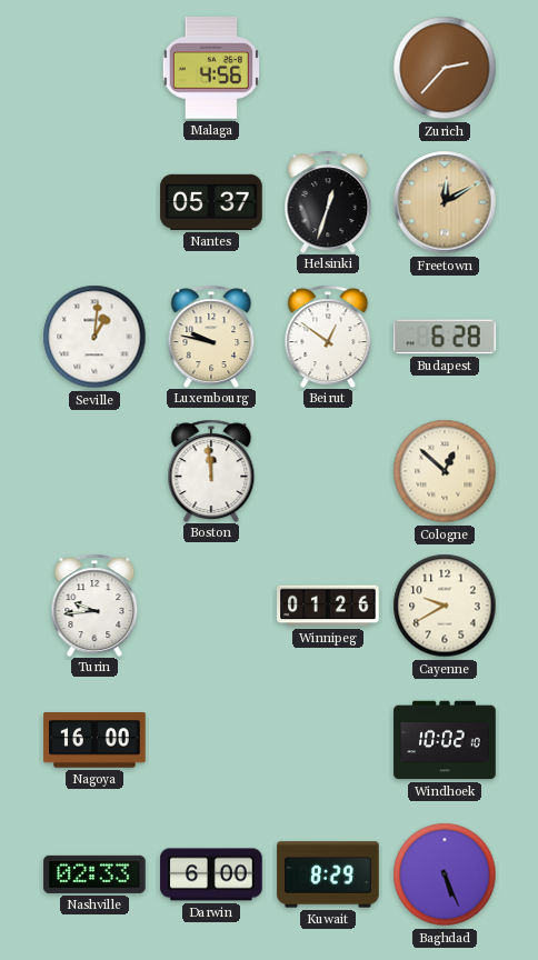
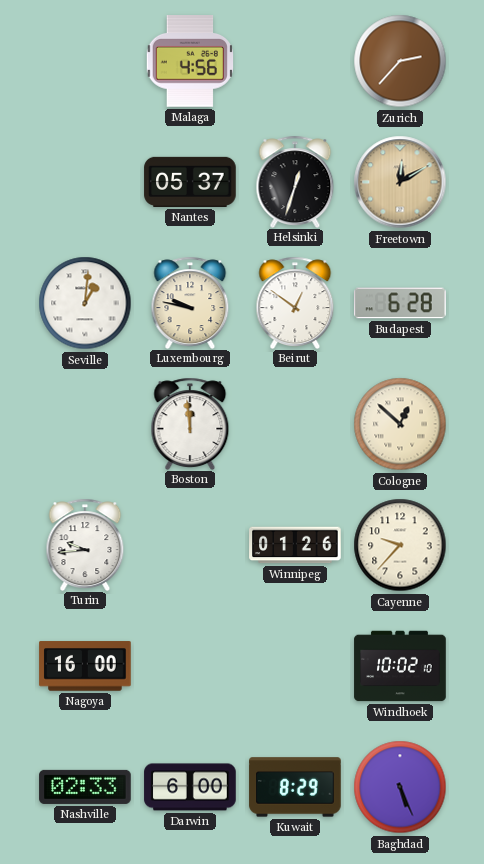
Cayenne: 9:40 -> 9:37
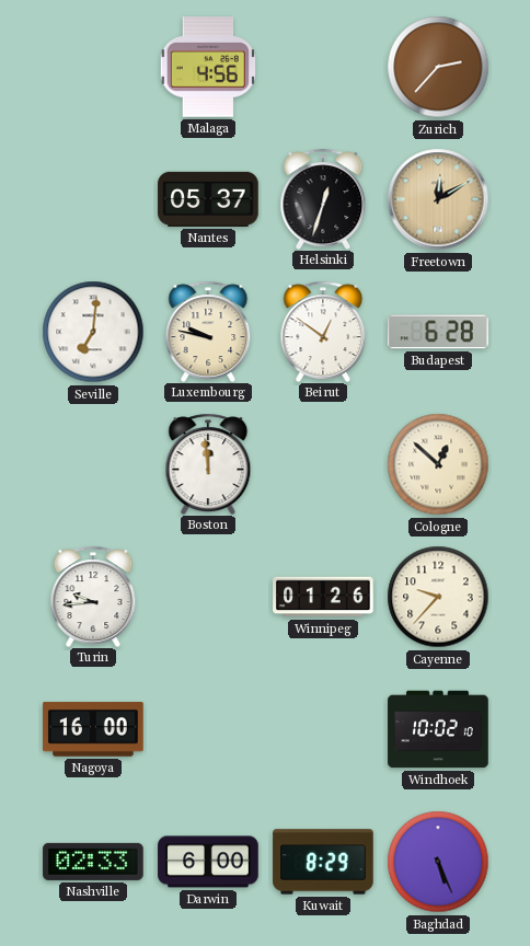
Seville: 1:01 -> 7:01
